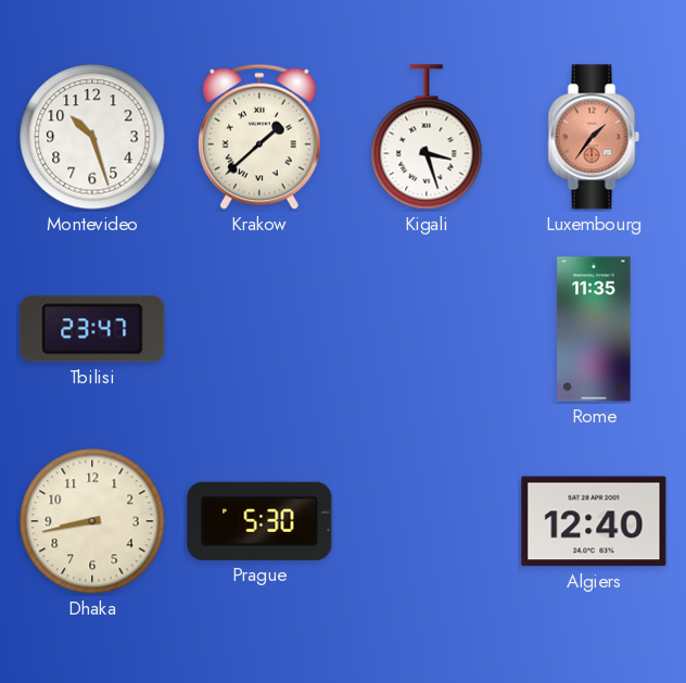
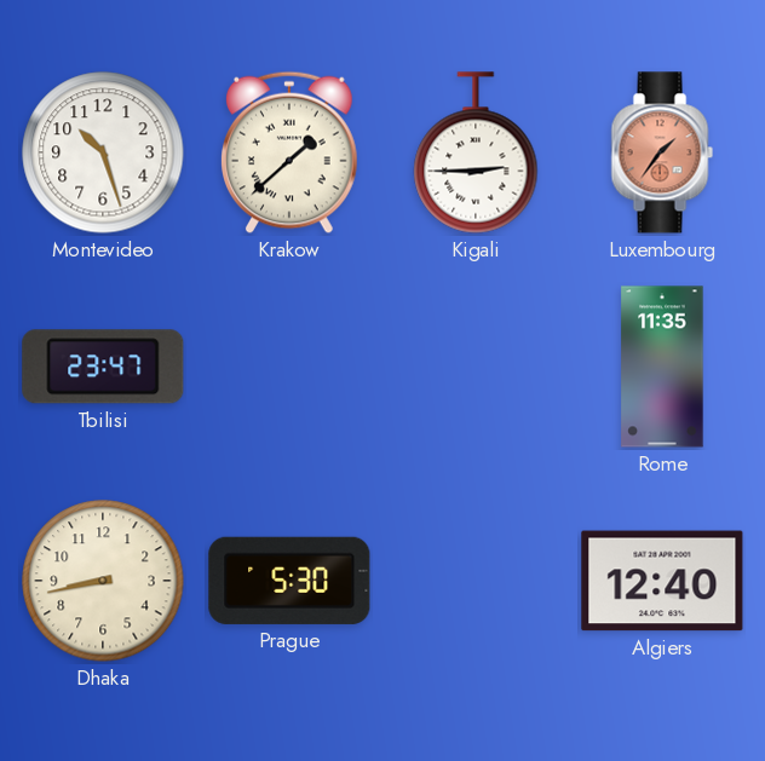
Kigali: 3:27 -> 2:45
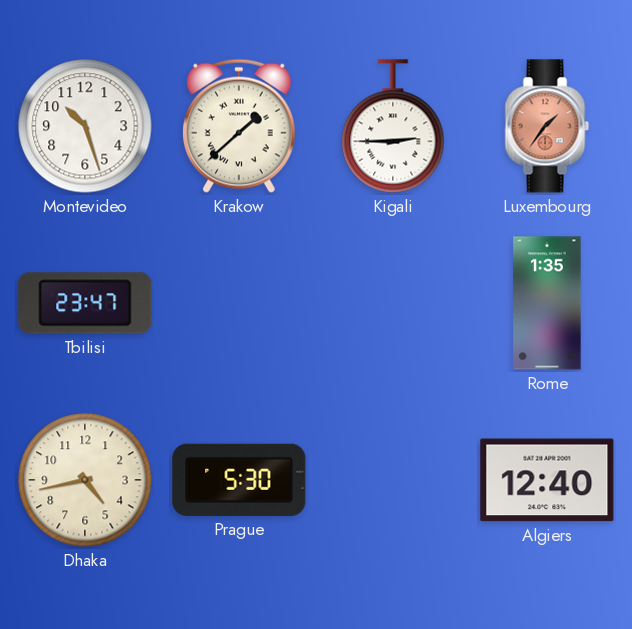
Rome: 11:35 -> 1:35
Dhaka: 8:43 -> 4:43
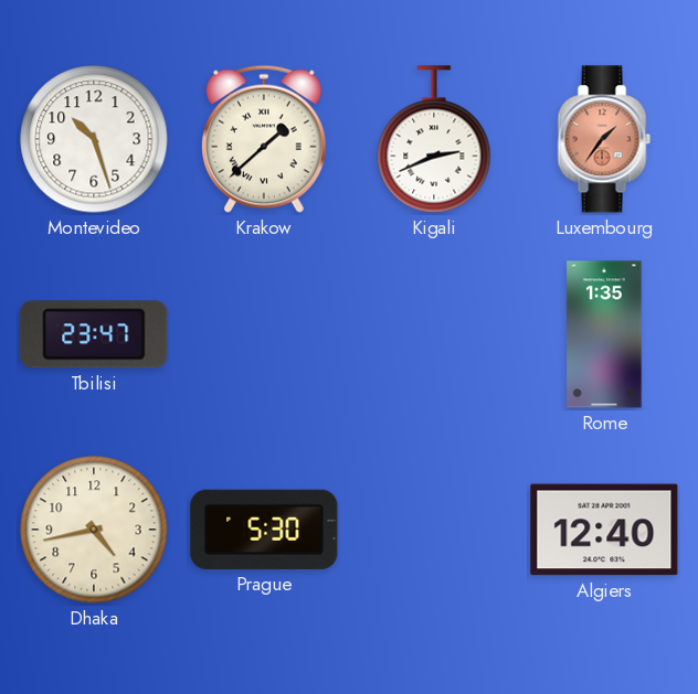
Kigali: 2:45 -> 2:41
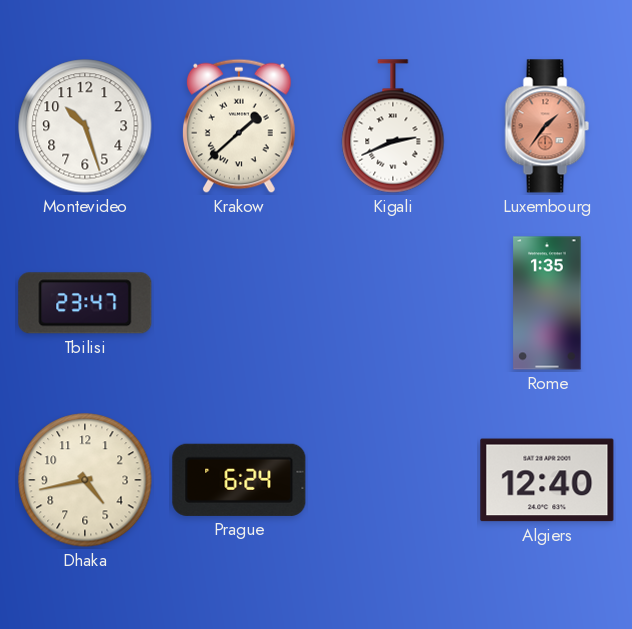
Prague: 5:30 -> 6:24
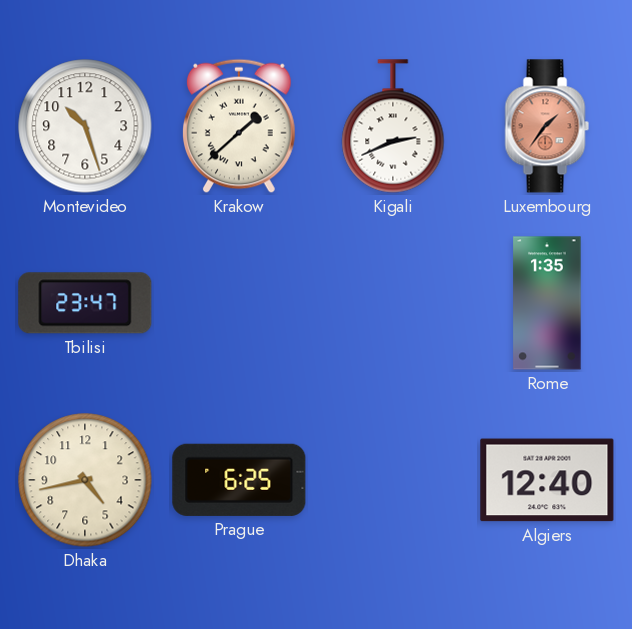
Prague: 6:24 -> 6:25
